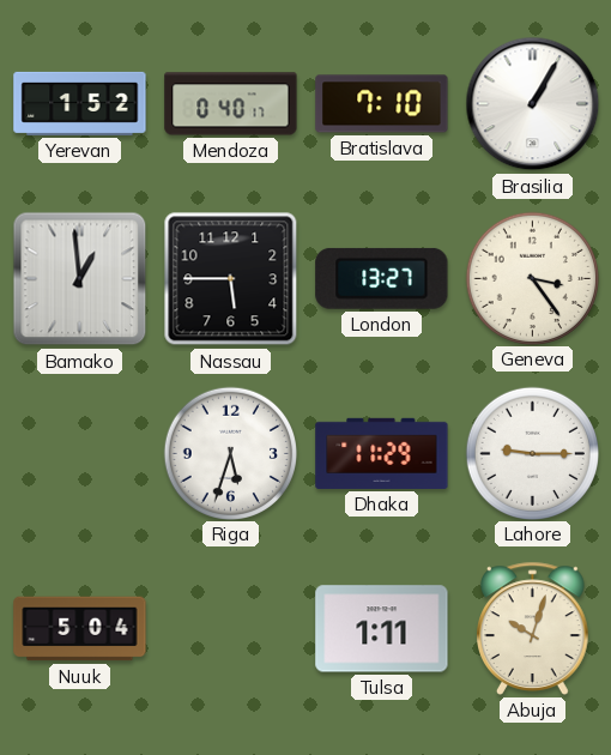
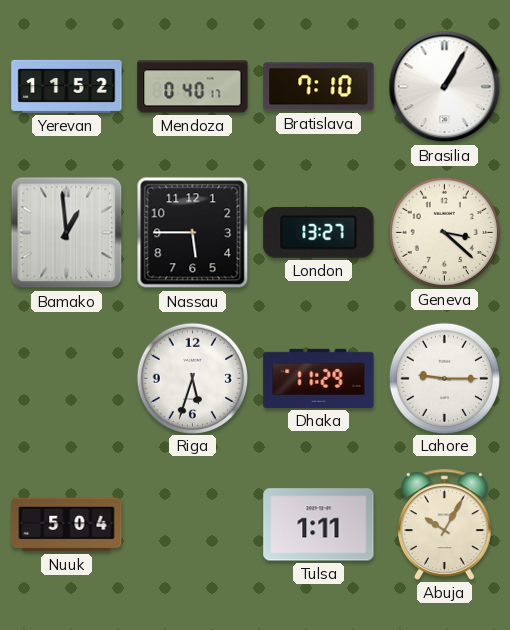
Yerevan: 1:52 -> 11:52
Geneva: 3:24 -> 3:22
Abuja: 10:03 -> 10:05
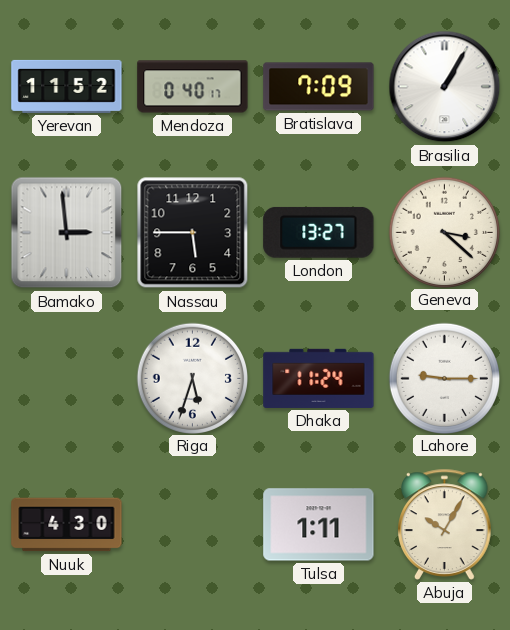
Bratislava: 7:10 -> 7:09
Bamako: 12:59 -> 2:59
Dhaka: 11:29 -> 11:24
Nuuk: 5:04 -> 4:30
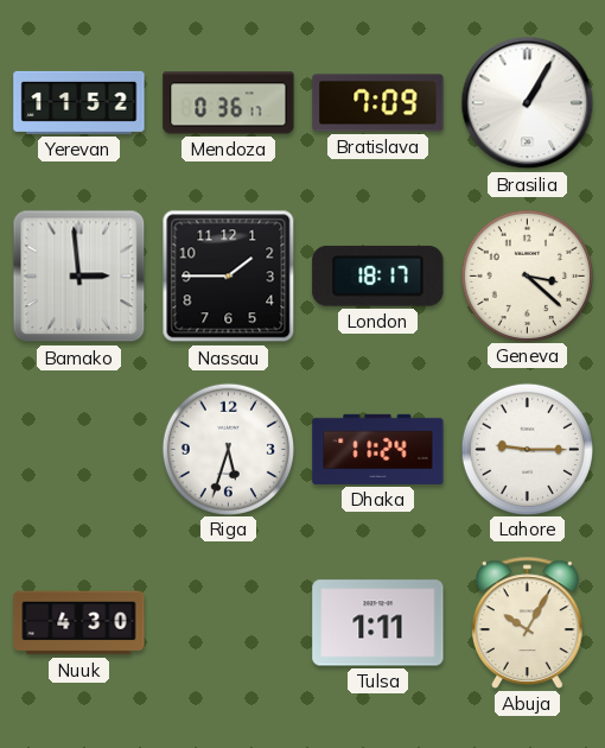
Mendoza: 0:40 -> 0:36
Nassau: 5:45 -> 1:45
London: 13:27 -> 18:17
